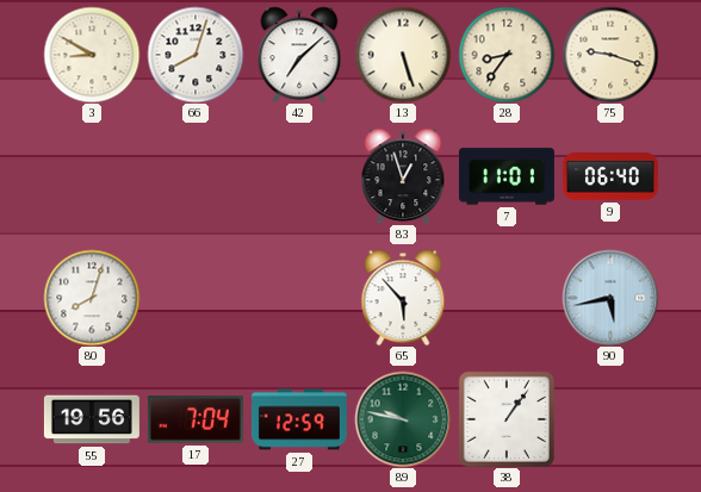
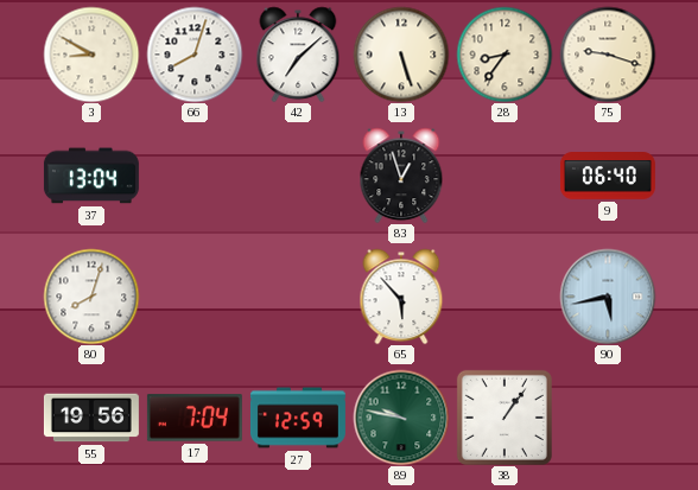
37: none -> 13:04
7: 11:01 -> none
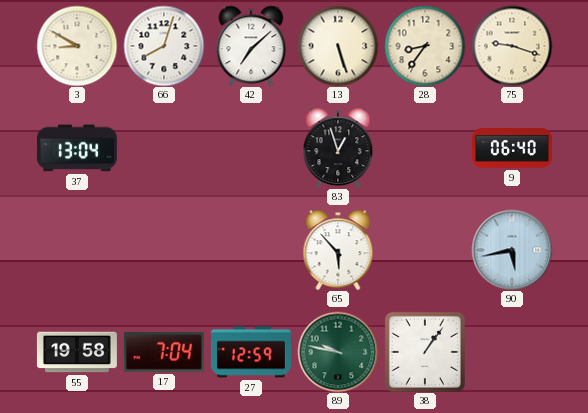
80: 8:03 -> none
55: 19:56 -> 19:58
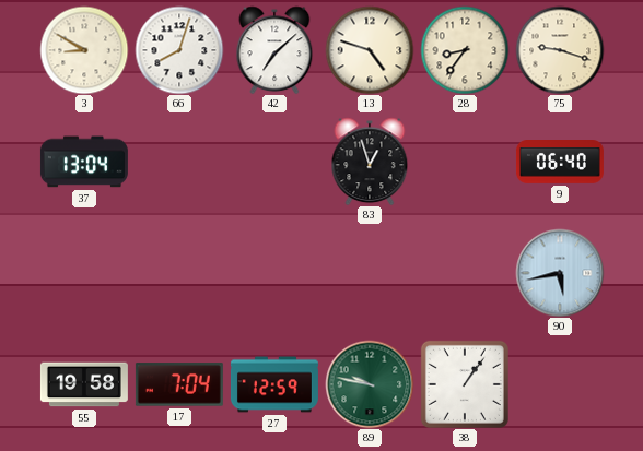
13: 5:27 -> 4:48
65: 5:53 -> none
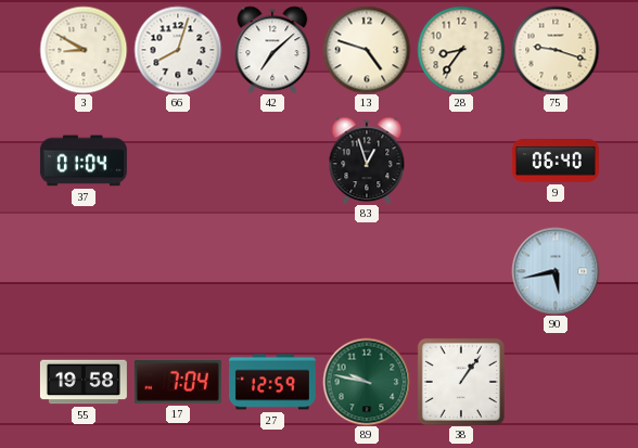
37: 13:04 -> 01:04
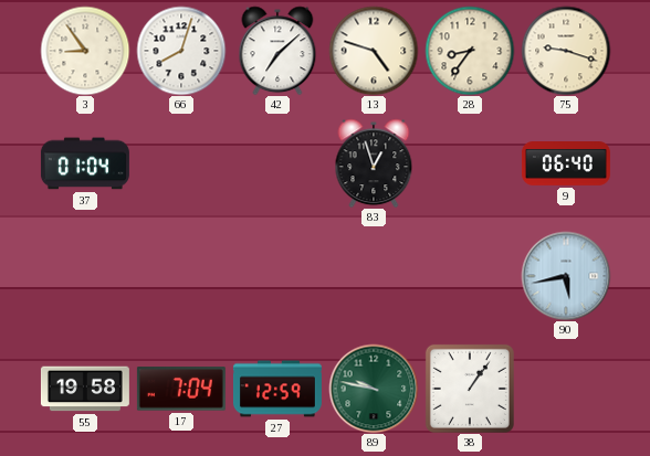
3: 8:50 -> 8:54
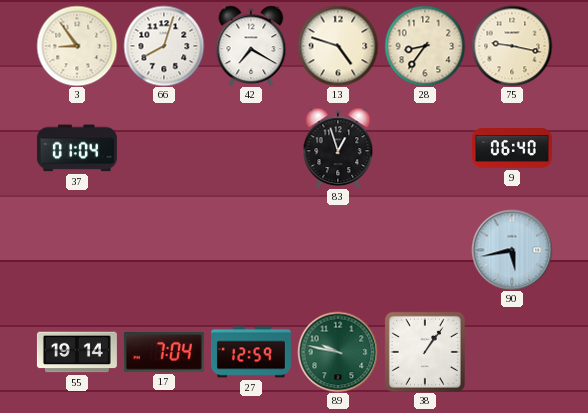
42: 7:08 -> 7:20
75: 9:18 -> 9:17
55: 19:58 -> 19:14
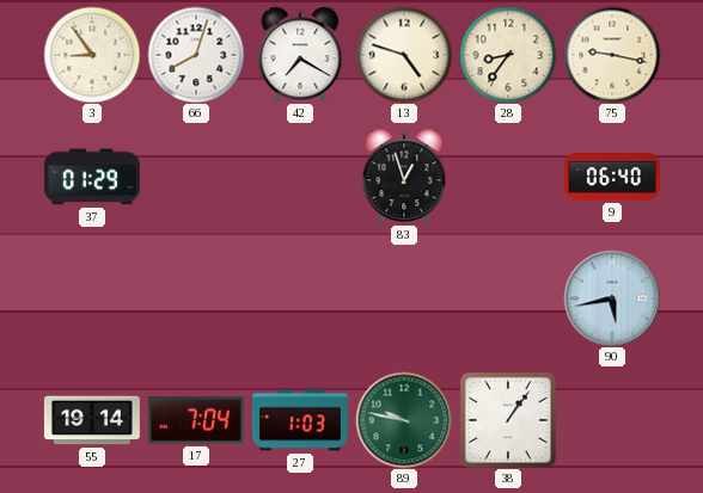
37: 01:04 -> 01:29
27: 12:59 -> 1:03
